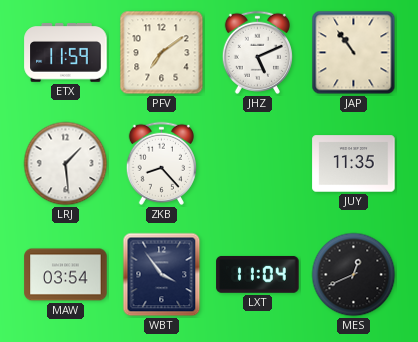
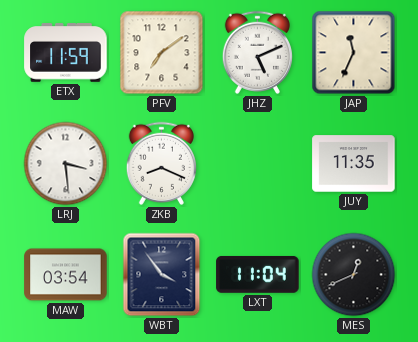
JAP: 10:54 -> 11:34
LRJ: 1:29 -> 3:29
ZKB: 8:23 -> 8:19
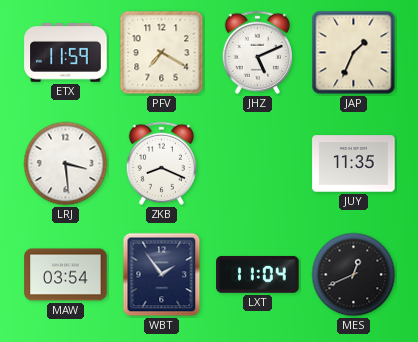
PFV: 7:09 -> 7:20
JAP: 11:34 -> 1:34
WBT: 3:54 -> 1:54
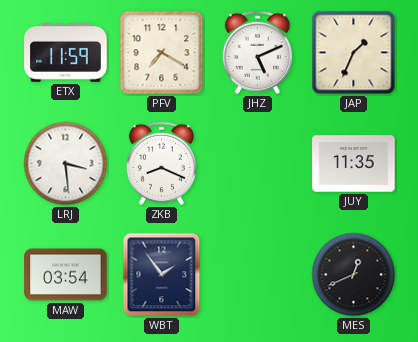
LXT: 11:04 -> none
